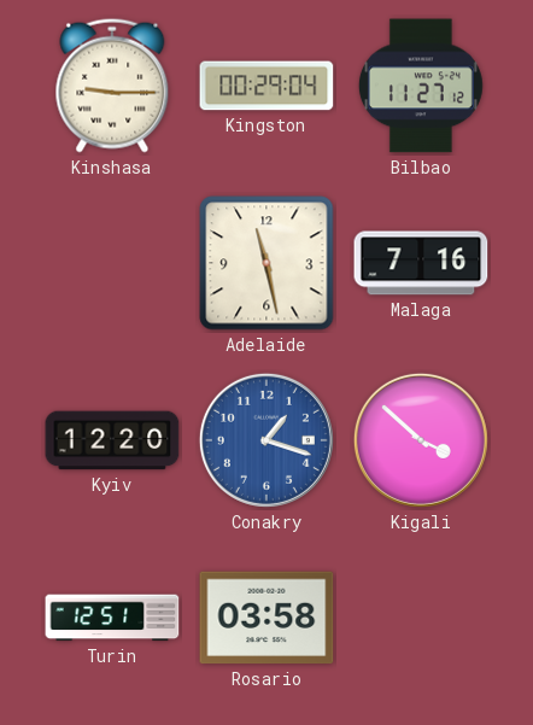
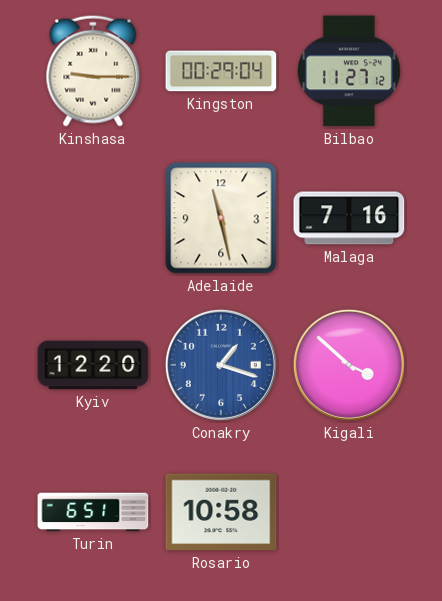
Turin: 12:51 -> 6:51
Rosario: 03:58 -> 10:58
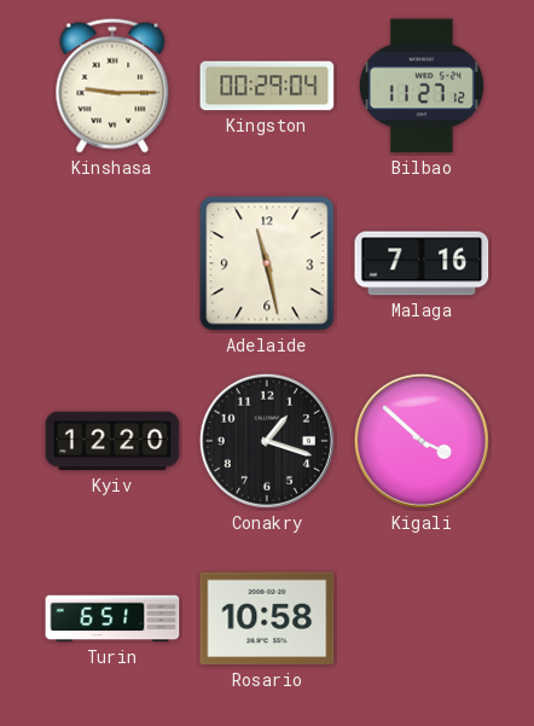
Conakry dial: blue -> black
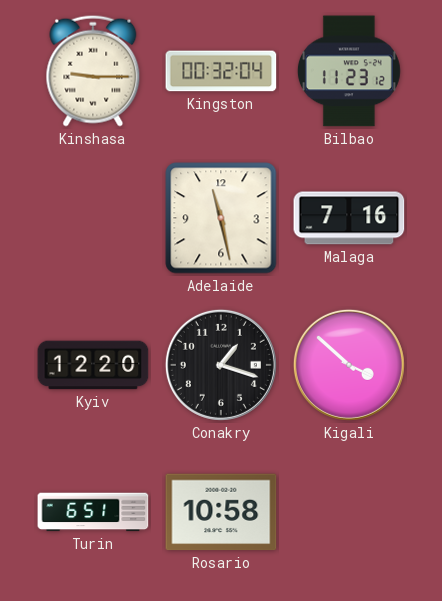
Kingston: 00:29 -> 00:32
Bilbao: 11:27 -> 11:23
